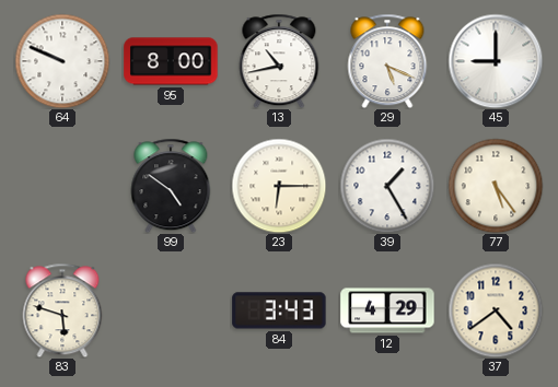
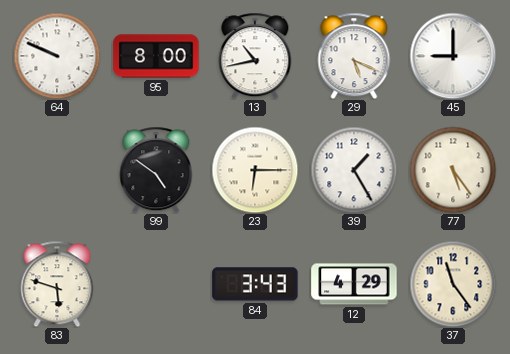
37: 4:39 -> 11:24
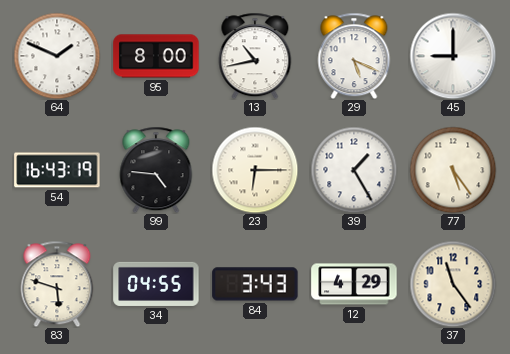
64: 9:49 -> 1:49
54: none -> 16:43
99: 4:51 -> 4:46
34: none -> 04:55
